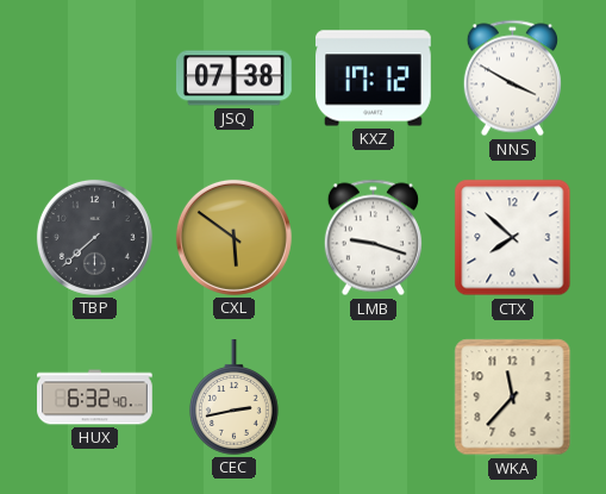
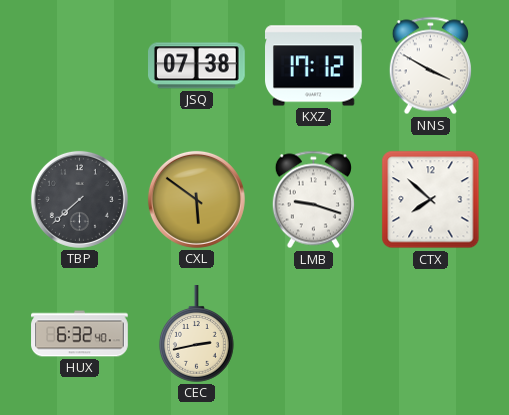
WKA: 11:37 -> none
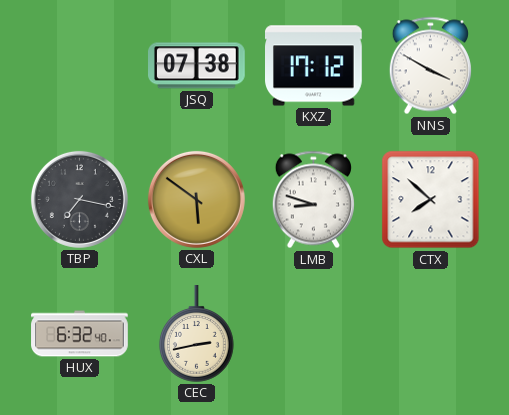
TBP: 7:38 -> 7:17
LMB: 9:18 -> 8:48
